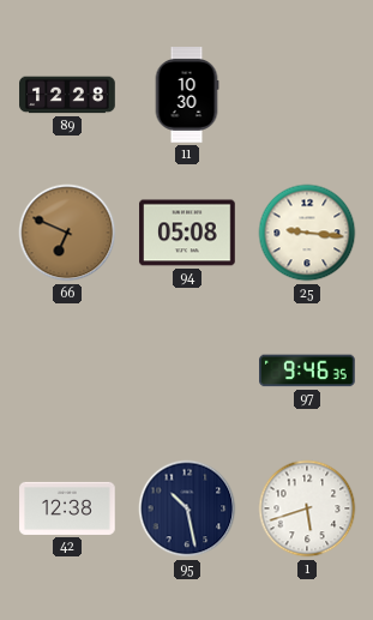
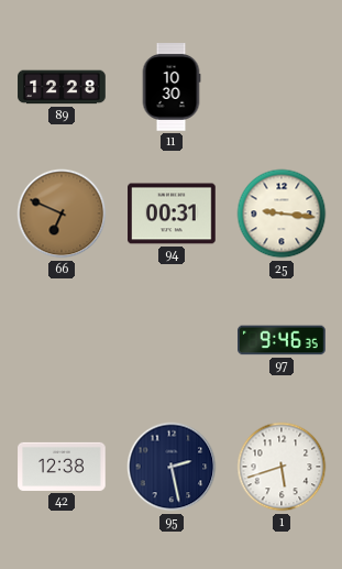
94: 05:08 -> 00:31
95: 10:28 -> 2:28
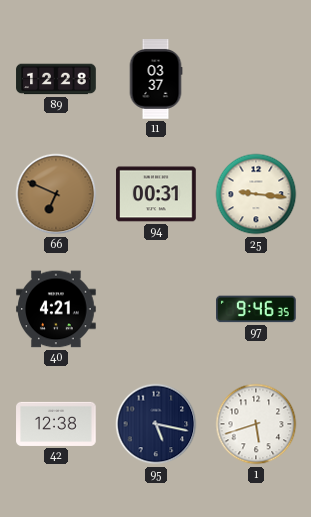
11: 10:30 -> 03:37
40: none -> 4:21
95: 2:28 -> 5:17
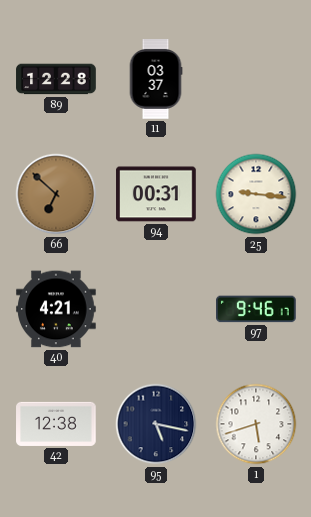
66: 6:49 -> 6:52
97: 9:46:35 -> 9:46:17
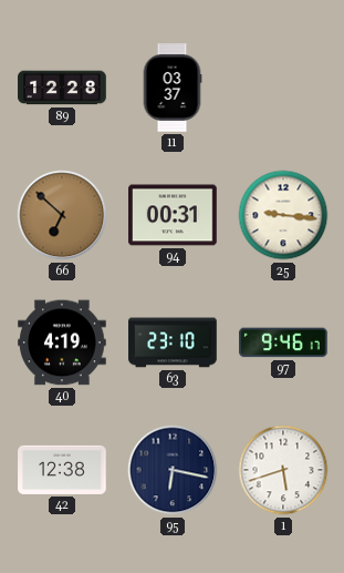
40: 4:21 -> 4:19
63: none -> 23:10
95: 5:17 -> 6:17
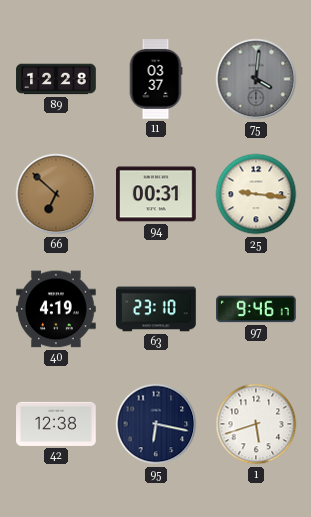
75: none -> 4:01
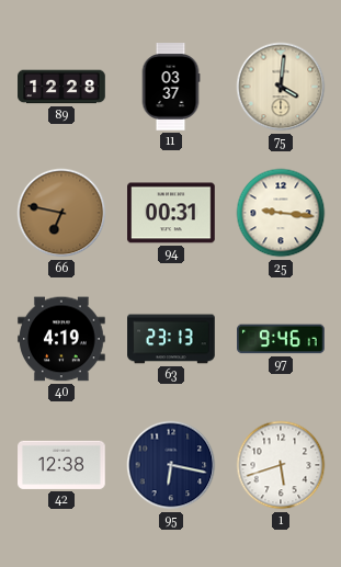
75 dial: grey -> cream
66: 6:52 -> 6:47
63: 23:10 -> 23:13
